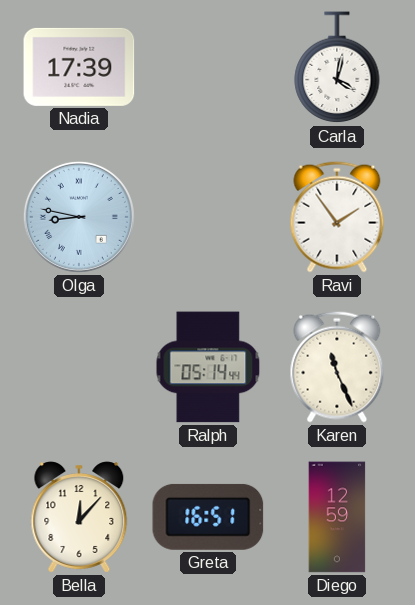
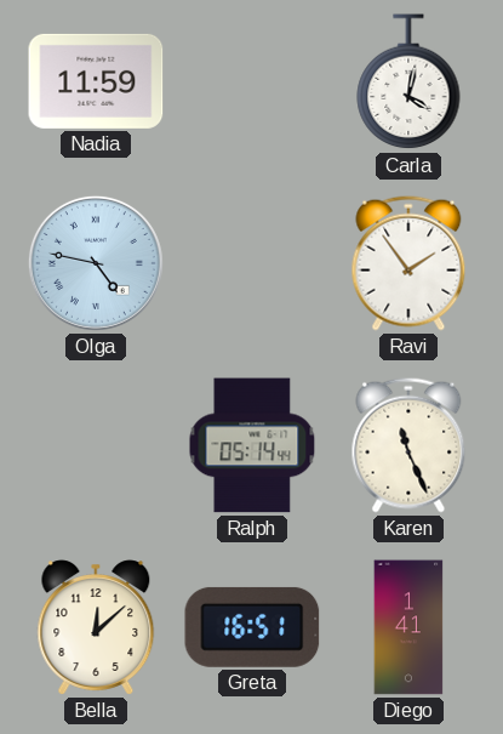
Nadia: 17:39 -> 11:59
Olga: 8:47 -> 4:47
Bella: 12:07 -> 12:08
Diego: 12:59 -> 1:41
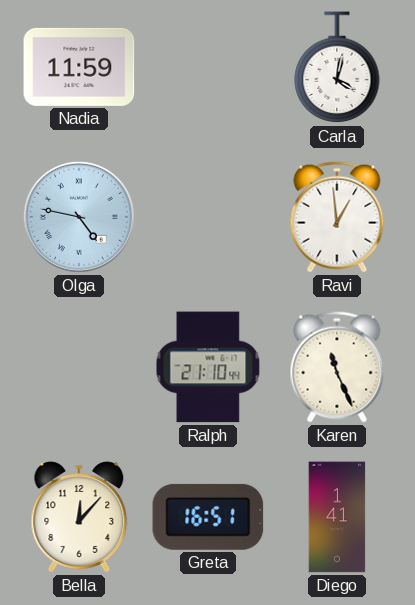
Ravi: 1:54 -> 12:59
Ralph: 05:14 -> 21:10
Bella: 12:08 -> 12:07
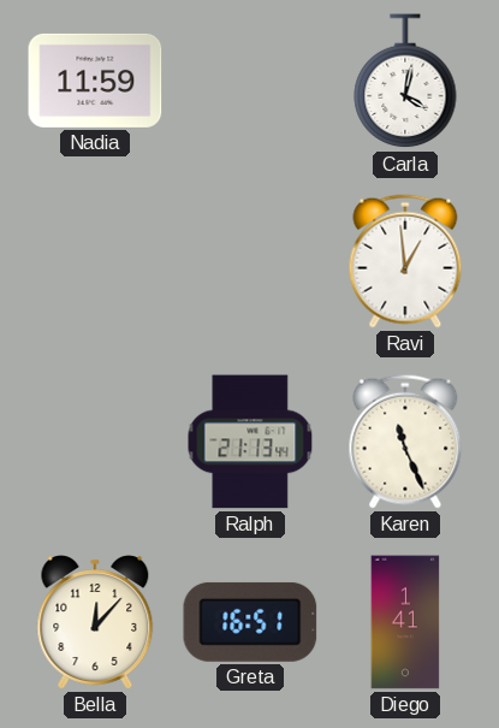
Olga: 4:47 -> none
Ralph: 21:10 -> 21:13
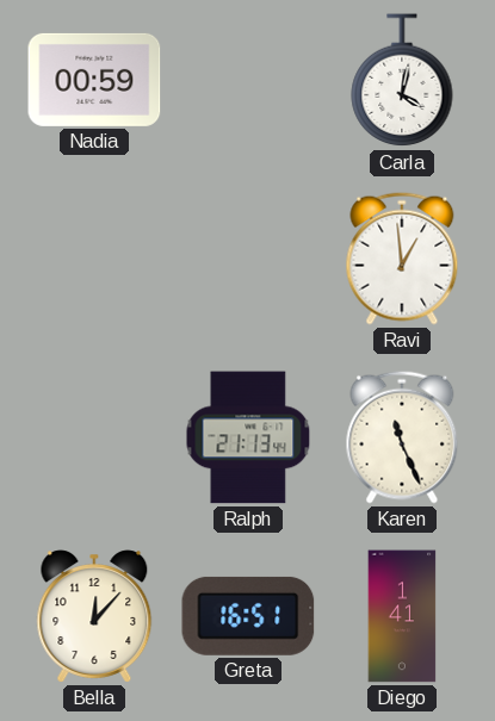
Nadia: 11:59 -> 00:59
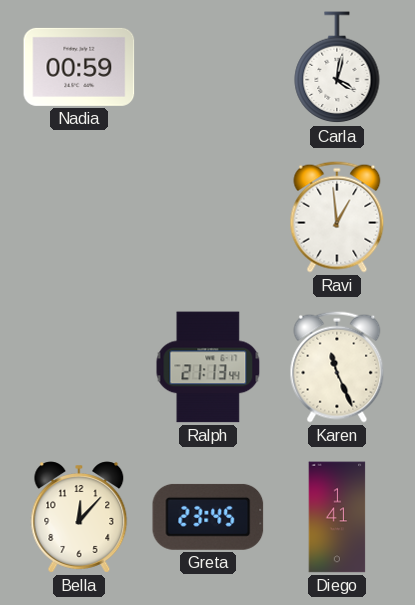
Greta: 16:51 -> 23:45
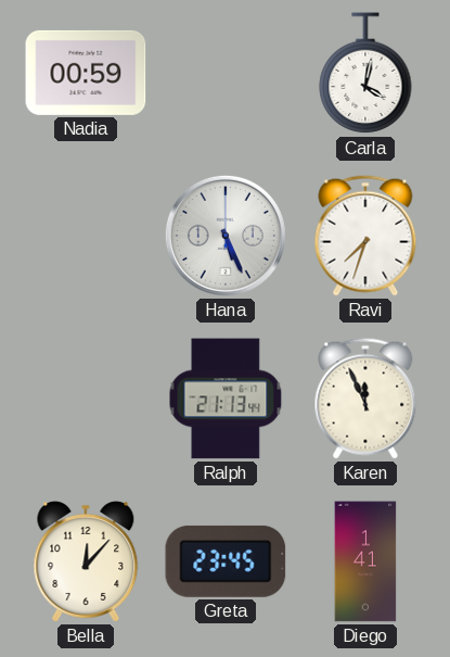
Hana: none -> 5:26
Ravi: 12:59 -> 7:33
Karen: 11:26 -> 11:56
